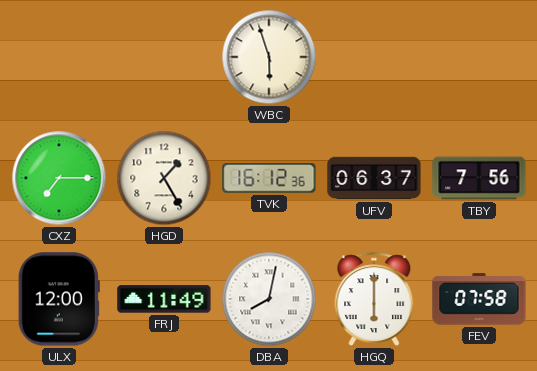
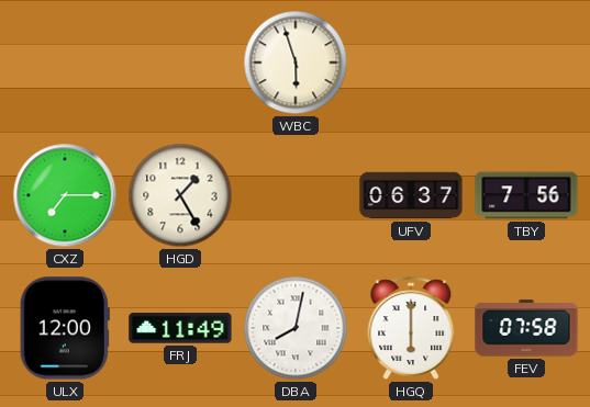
TVK: 16:12 -> none
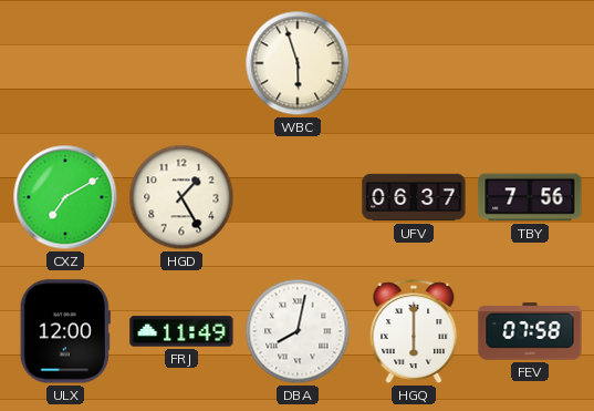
CXZ: 7:15 -> 7:10
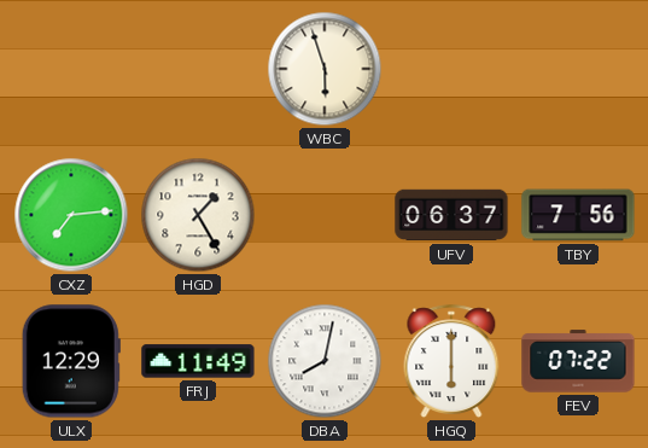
CXZ: 7:10 -> 7:14
ULX: 12:00 -> 12:29
FEV: 07:58 -> 07:22
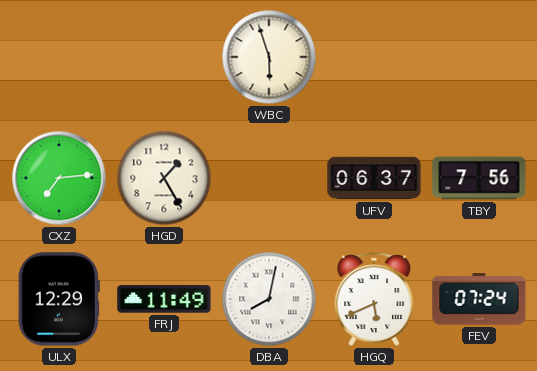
HGQ: 6:00 -> 5:41
FEV: 07:22 -> 07:24
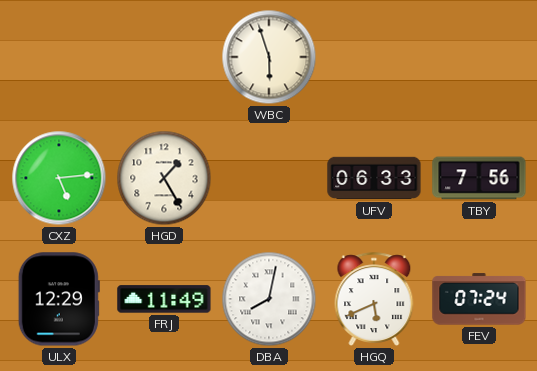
CXZ: 7:14 -> 5:14
UFV: 06:37 -> 06:33
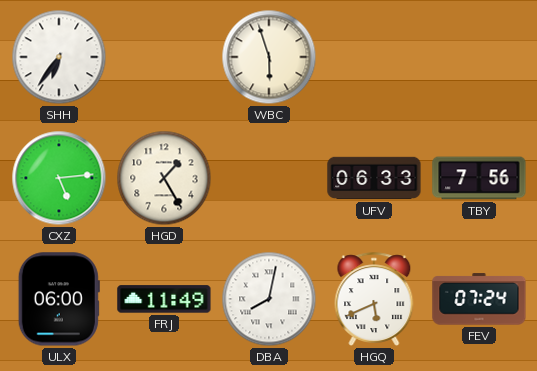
SHH: none -> 6:36
ULX: 12:29 -> 06:00
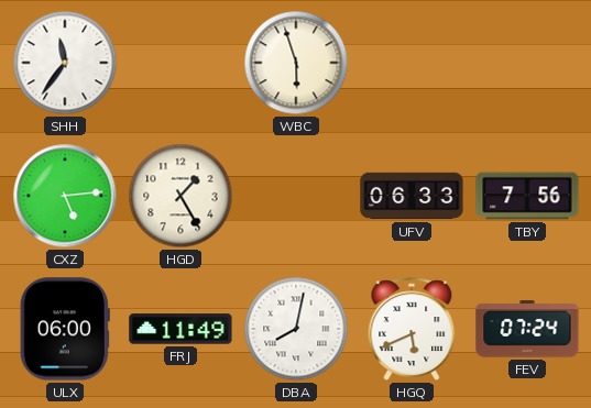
SHH: 6:36 -> 11:36
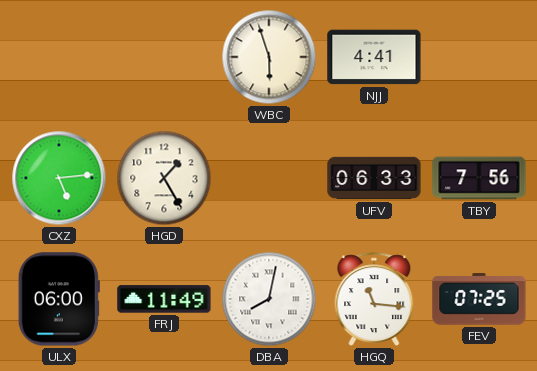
SHH: 11:36 -> none
NJJ: none -> 4:41
HGQ: 5:41 -> 11:16
FEV: 07:24 -> 07:25
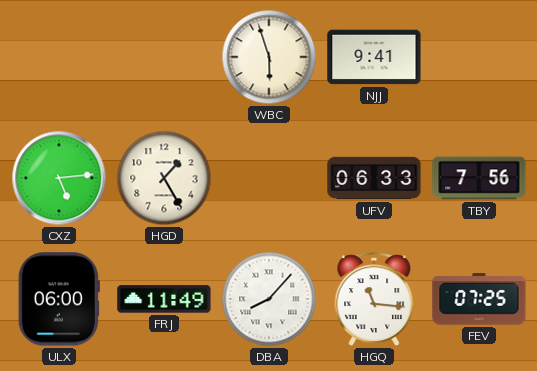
NJJ: 4:41 -> 9:41
DBA: 8:02 -> 8:07
